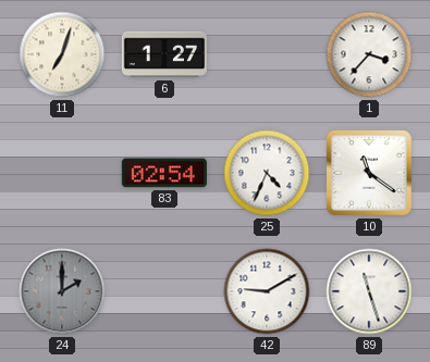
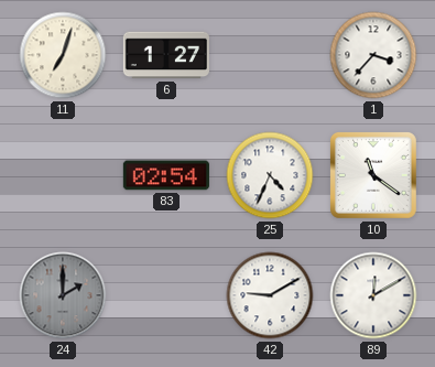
89: 11:27 -> 12:10
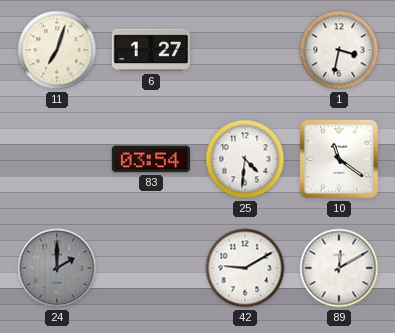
1: 3:37 -> 3:32
83: 02:54 -> 03:54
25: 4:34 -> 4:31
